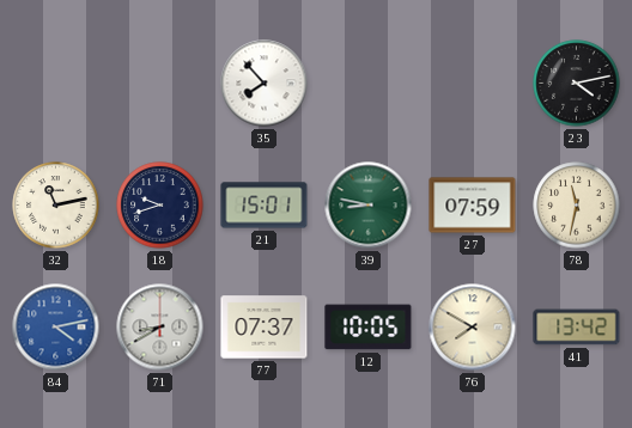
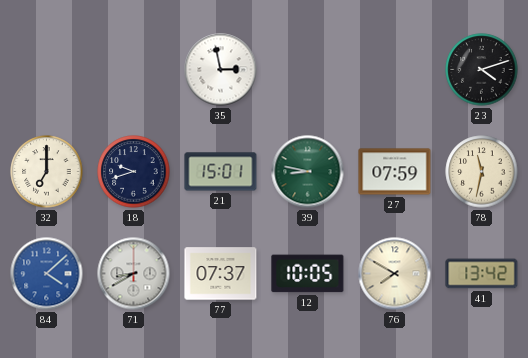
35: 7:53 -> 2:58
23: 4:13 -> 4:12
32: 11:13 -> 7:00
84: 4:13 -> 4:08
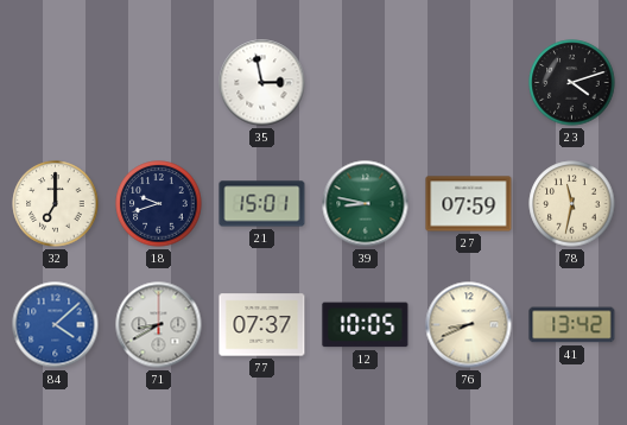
76: 7:50 -> 8:41
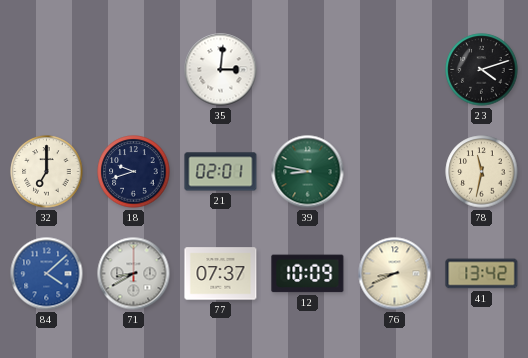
35: 2:58 -> 3:01
21: 15:01 -> 02:01
27: 07:59 -> none
12: 10:05 -> 10:09
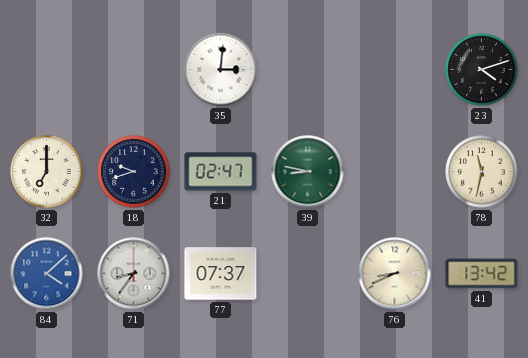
21: 02:01 -> 02:47
71: 8:40 -> 8:36
12: 10:09 -> none
